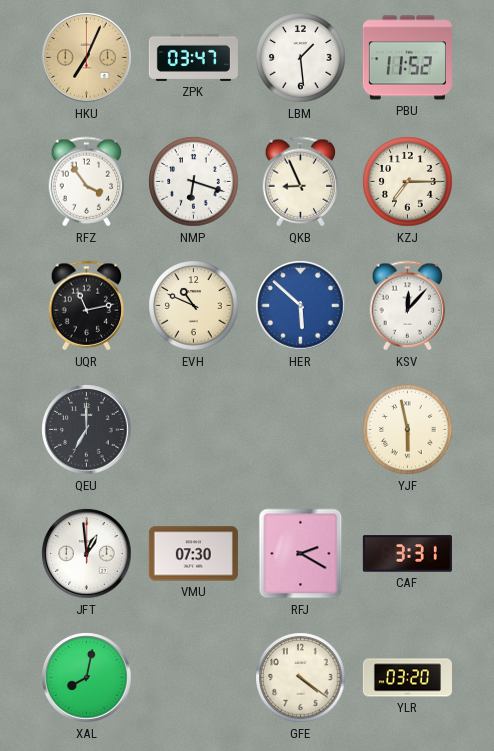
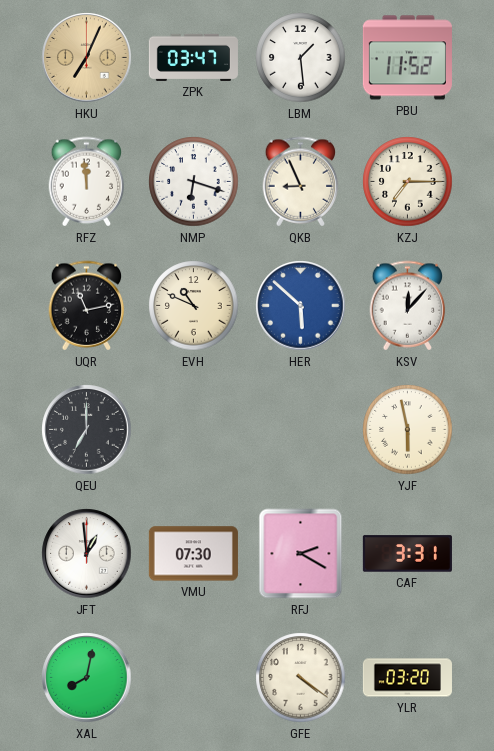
RFZ: 3:54 -> 11:59
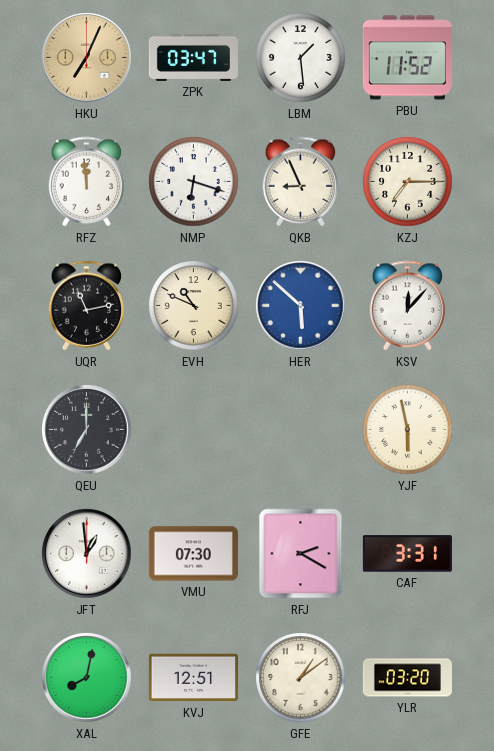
KVJ: none -> 12:51
GFE: 4:21 -> 1:09
